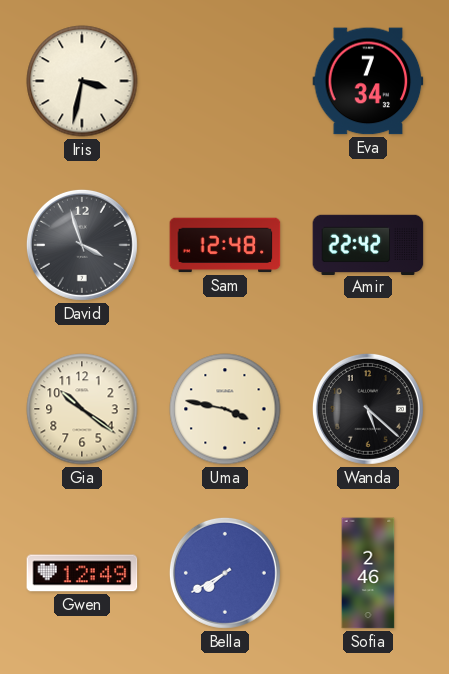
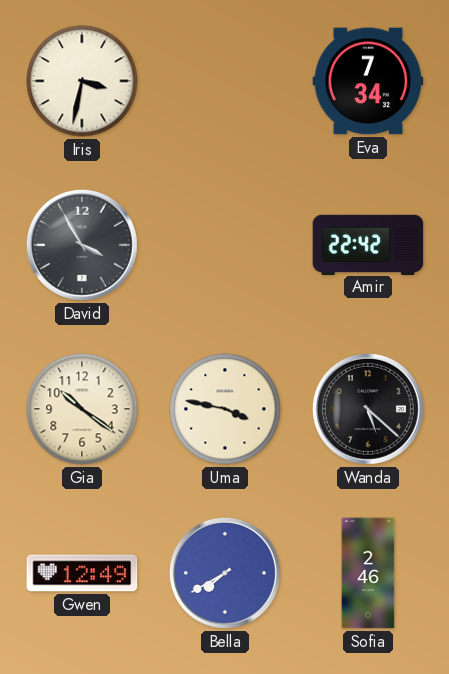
David: 3:57 -> 3:55
Sam: 12:48 -> none
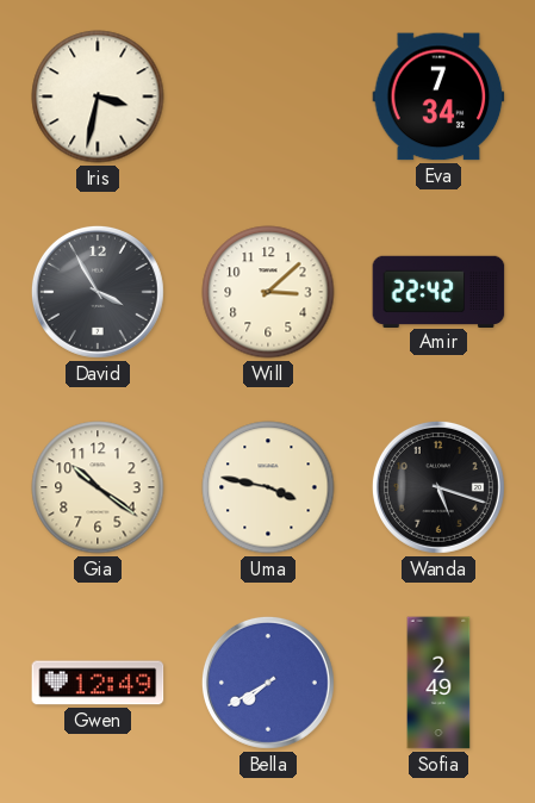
Will: none -> 3:08
Wanda: 5:22 -> 5:18
Sofia: 2:46 -> 2:49
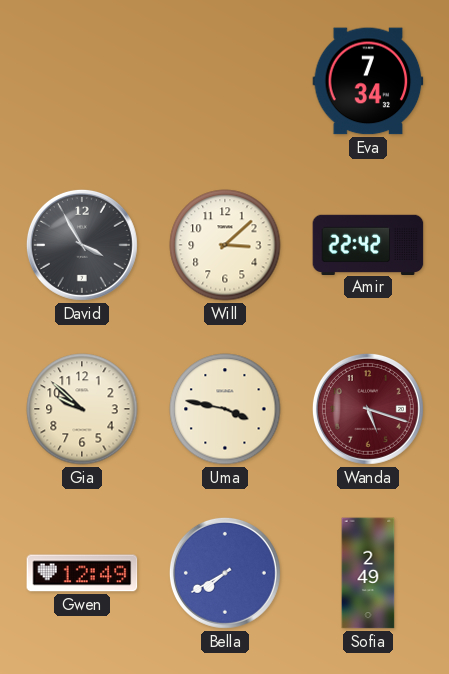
Iris: 3:32 -> none
Gia: 10:21 -> 9:52
Wanda dial: black -> burgundy
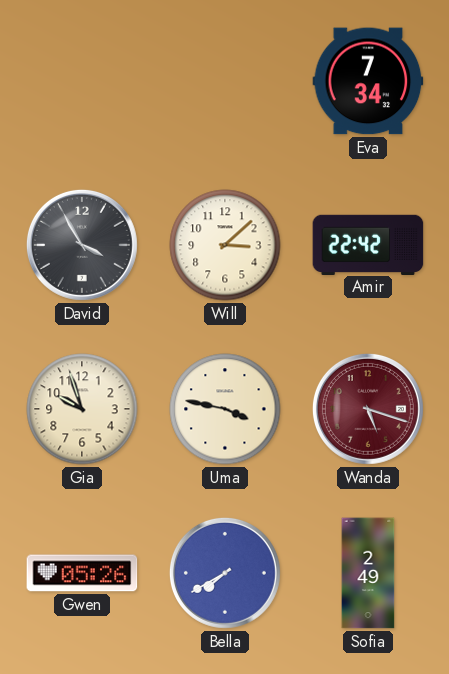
Gia: 9:52 -> 9:57
Gwen: 12:49 -> 05:26
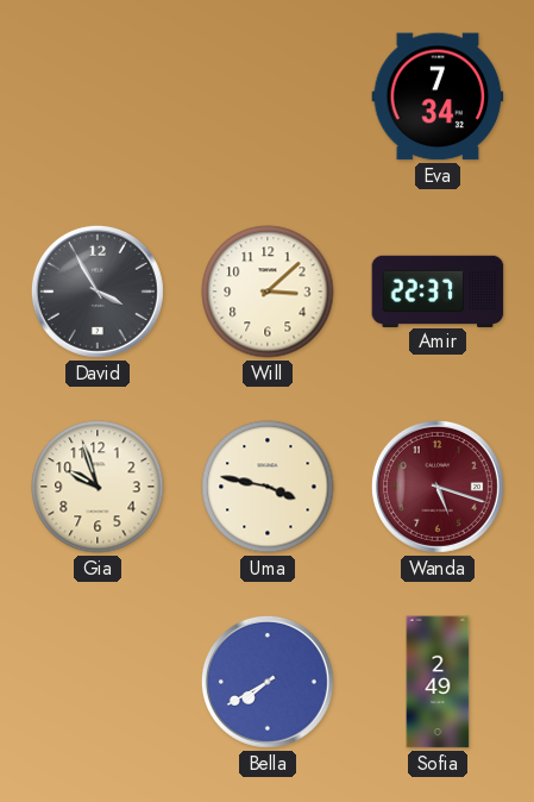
Amir: 22:42 -> 22:37
Gwen: 05:26 -> none
